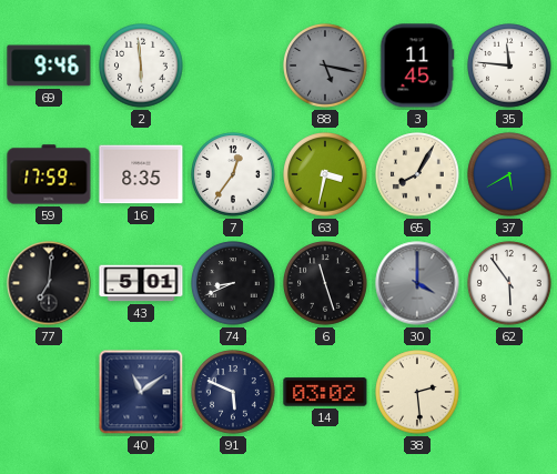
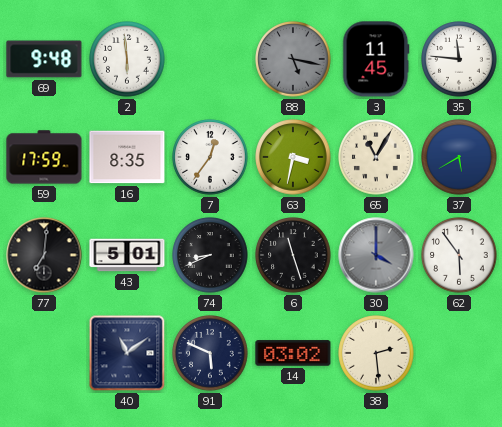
69: 9:46 -> 9:48
65: 8:05 -> 11:05
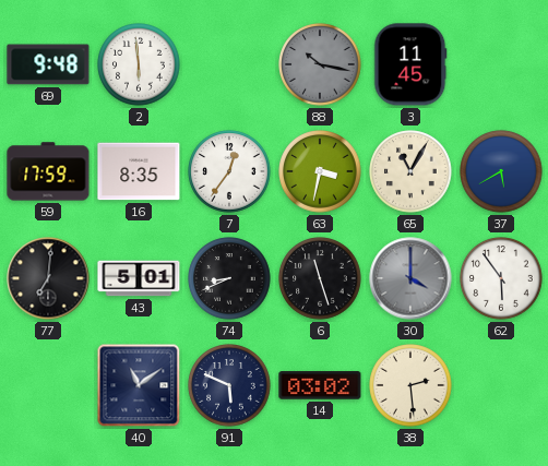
88: 5:17 -> 10:17
35: 11:46 -> none
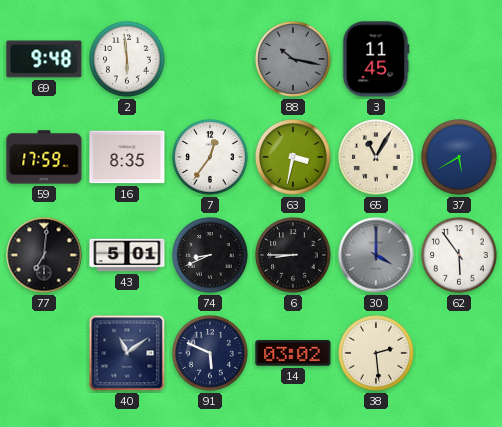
6: 11:27 -> 8:45
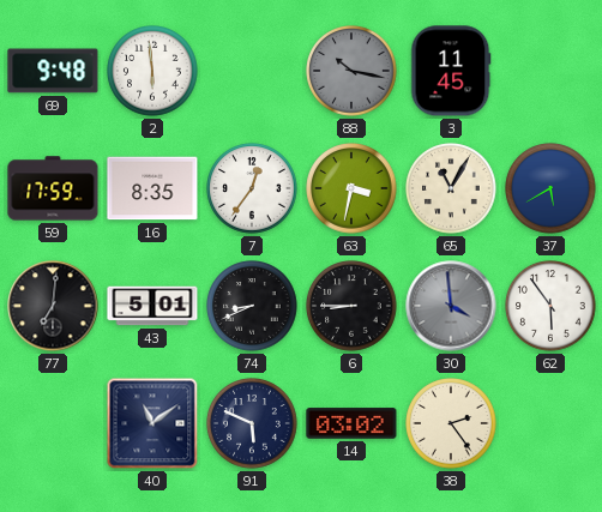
30: 4:00 -> 3:59
38: 2:29 -> 2:24
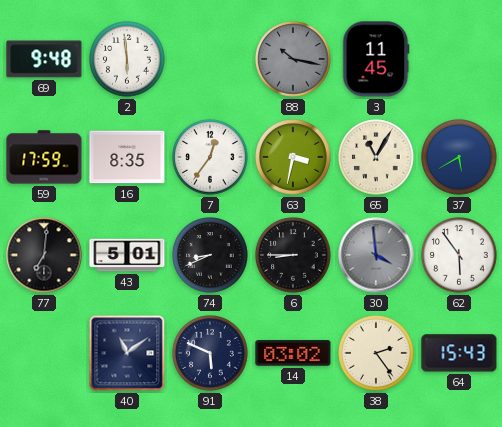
64: none -> 15:43
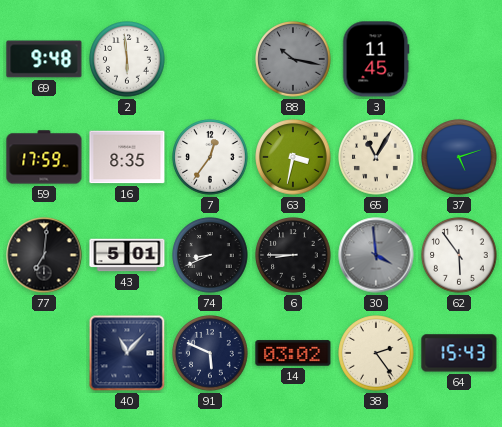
37: 5:40 -> 5:12
40: 11:09 -> 11:07
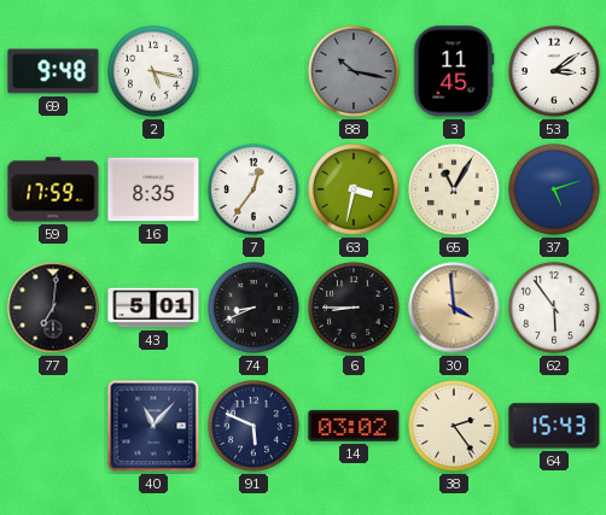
2: 5:59 -> 5:17
53: none -> 3:09
30 dial: grey -> champagne
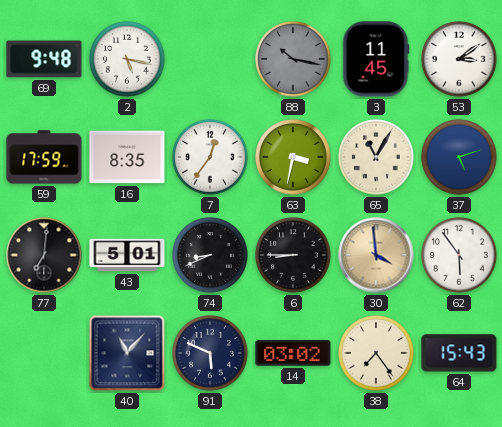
38: 2:24 -> 7:24
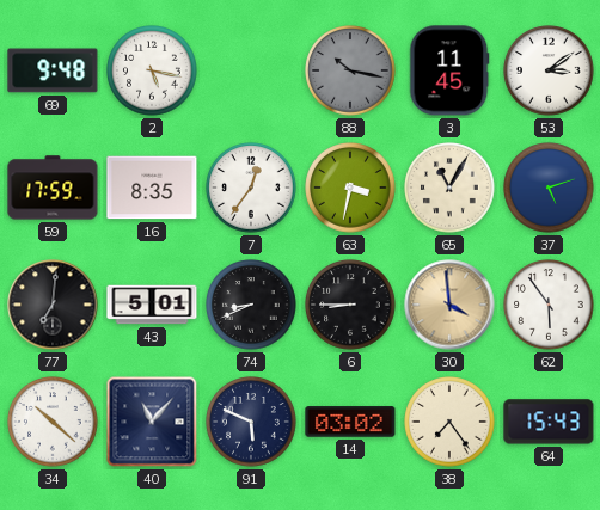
34: none -> 10:22
